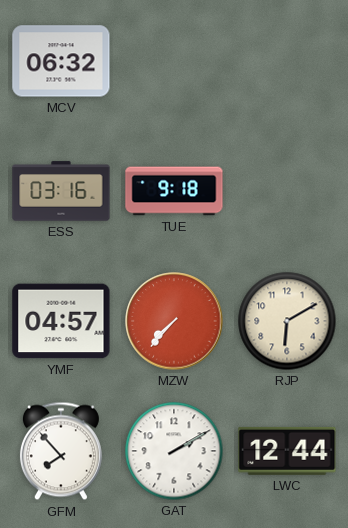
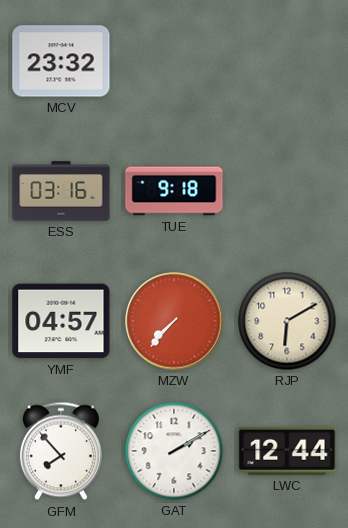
MCV: 06:32 -> 23:32
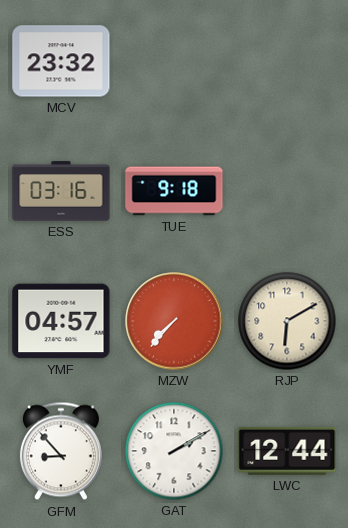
GFM: 7:53 -> 8:53
